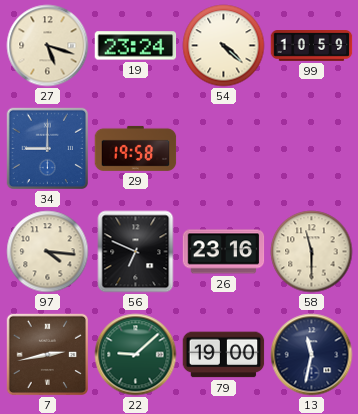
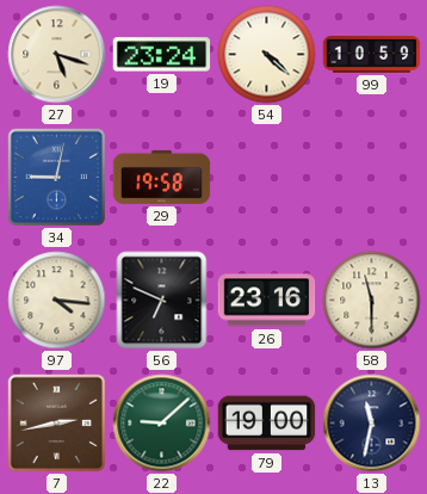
34: 9:00 -> 9:02
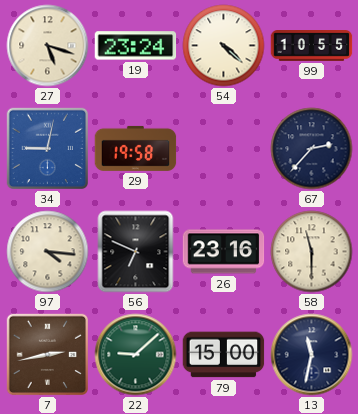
99: 10:59 -> 10:55
67: none -> 2:37
79: 19:00 -> 15:00
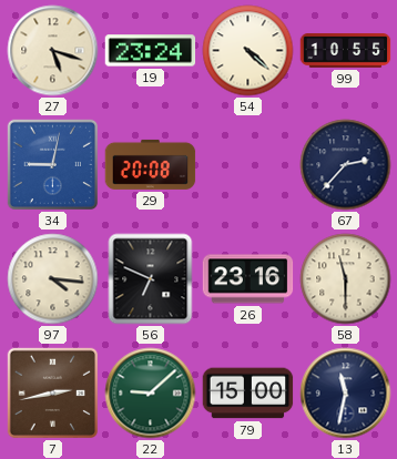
29: 19:58 -> 20:08
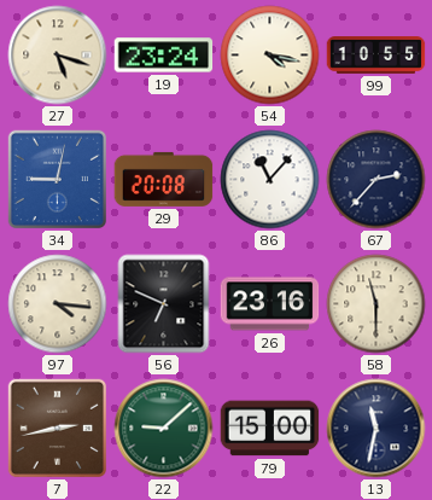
54: 4:22 -> 4:17
86: none -> 11:07
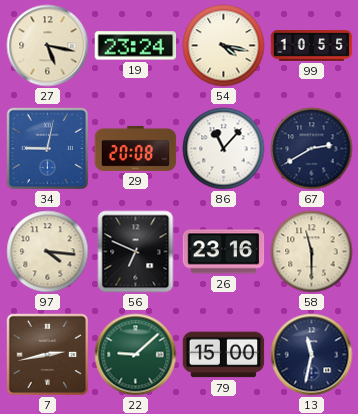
27: 5:18 -> 5:17
67: 2:37 -> 2:40
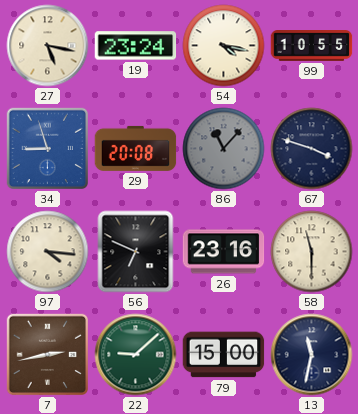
34: 9:02 -> 8:57
86 dial: white -> grey
67: 2:40 -> 3:48
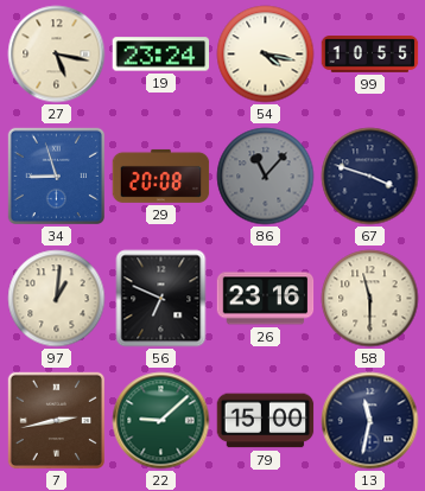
97: 4:16 -> 1:01
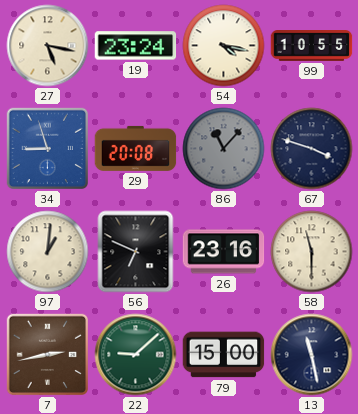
13: 11:32 -> 11:28
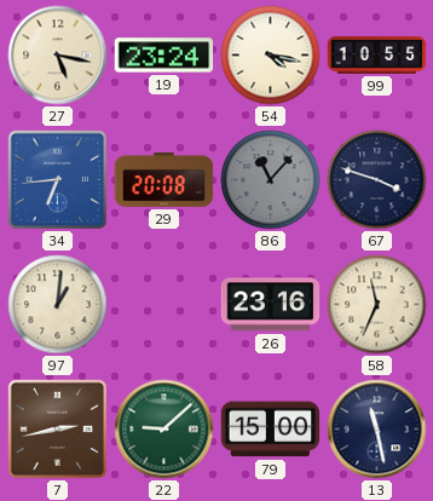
34: 8:57 -> 6:44
56: 6:49 -> none
58: 11:30 -> 11:34
